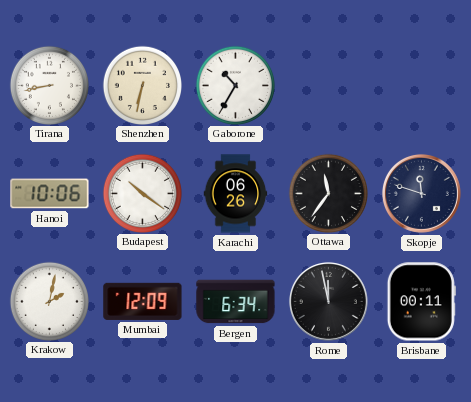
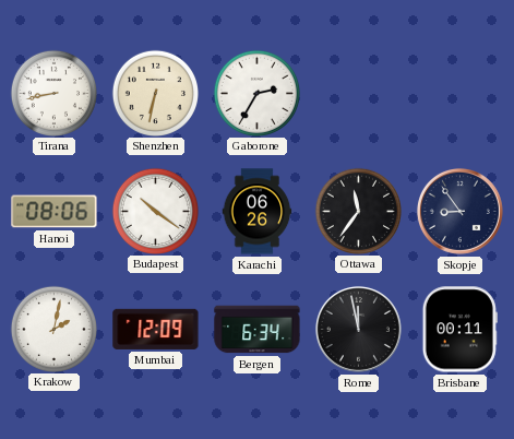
Gaborone: 10:35 -> 2:35
Hanoi: 10:06 -> 08:06
Skopje: 11:48 -> 8:54
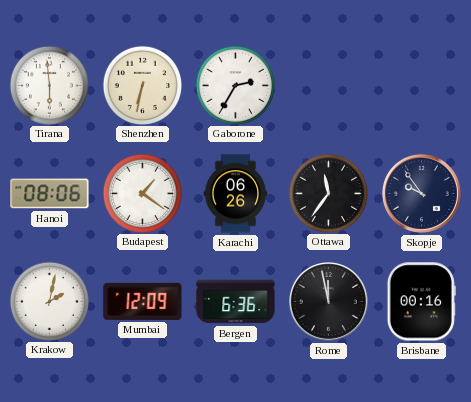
Tirana: 8:43 -> 5:59
Budapest: 10:21 -> 1:21
Skopje: 8:54 -> 9:54
Bergen: 6:34 -> 6:36
Brisbane: 00:11 -> 00:16
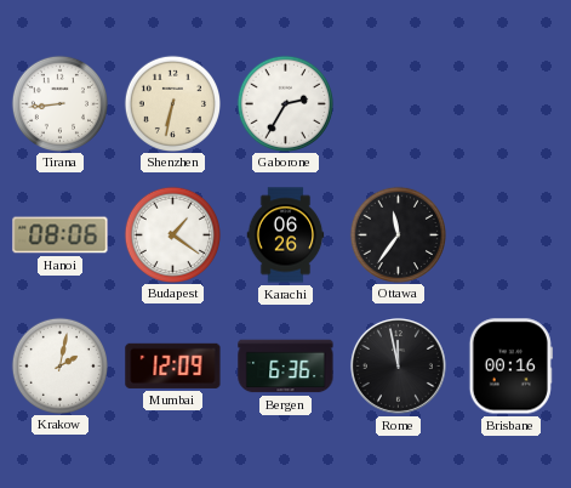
Tirana: 5:59 -> 8:44
Skopje: 9:54 -> none
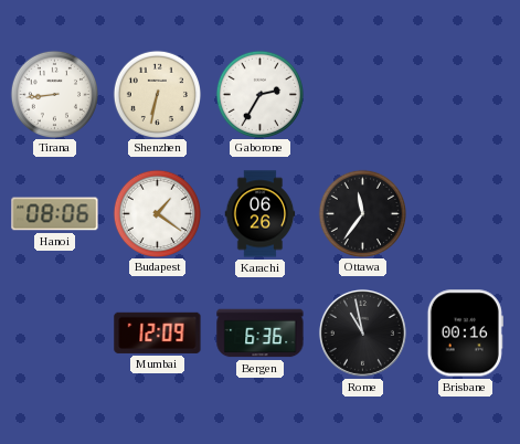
Krakow: 2:02 -> none
Rome: 11:58 -> 10:58
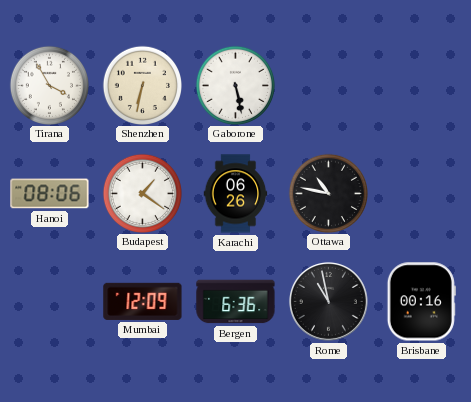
Tirana: 8:44 -> 3:55
Gaborone: 2:35 -> 5:28
Ottawa: 11:36 -> 10:47
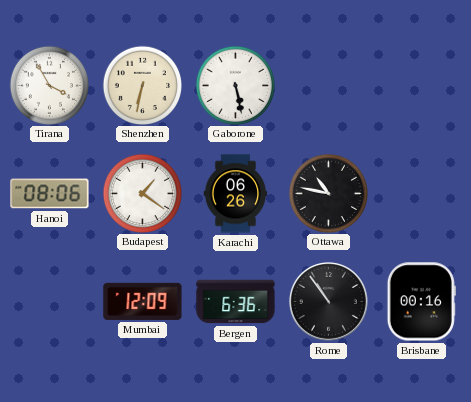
Rome: 10:58 -> 10:54
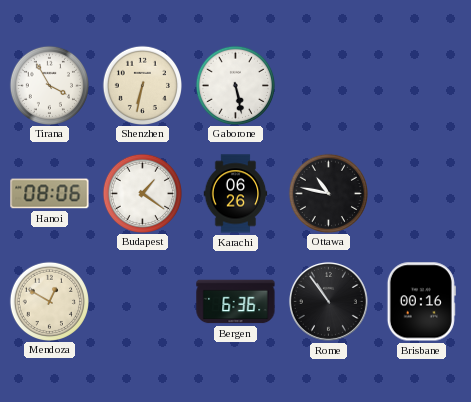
Mendoza: none -> 12:50
Mumbai: 12:09 -> none
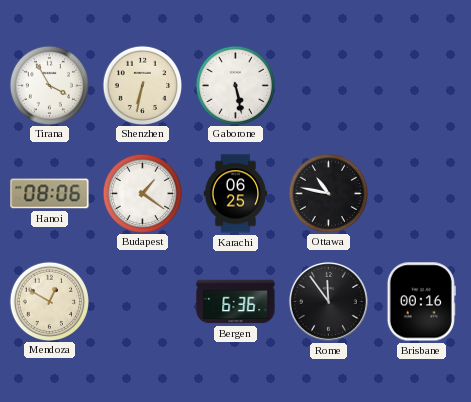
Karachi: 06:26 -> 06:25
Rome: 10:54 -> 11:54
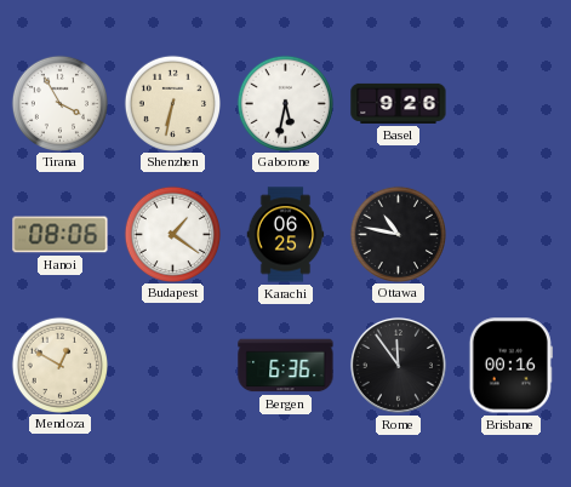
Gaborone: 5:28 -> 5:32
Basel: none -> 9:26
